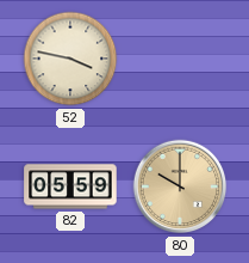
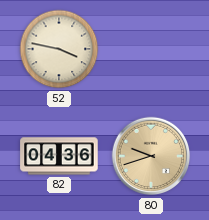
82: 05:59 -> 04:36
80: 10:00 -> 9:42
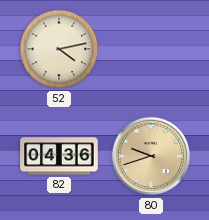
52: 3:47 -> 4:13
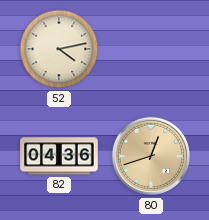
80: 9:42 -> 12:42
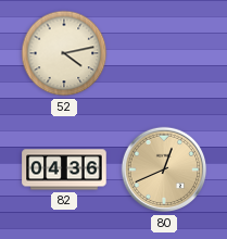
80: 12:42 -> 12:41
